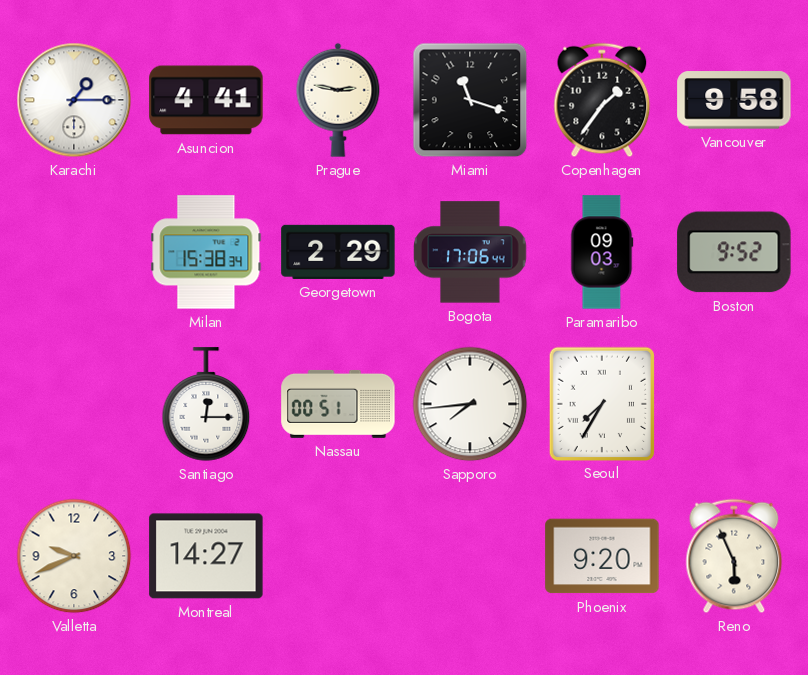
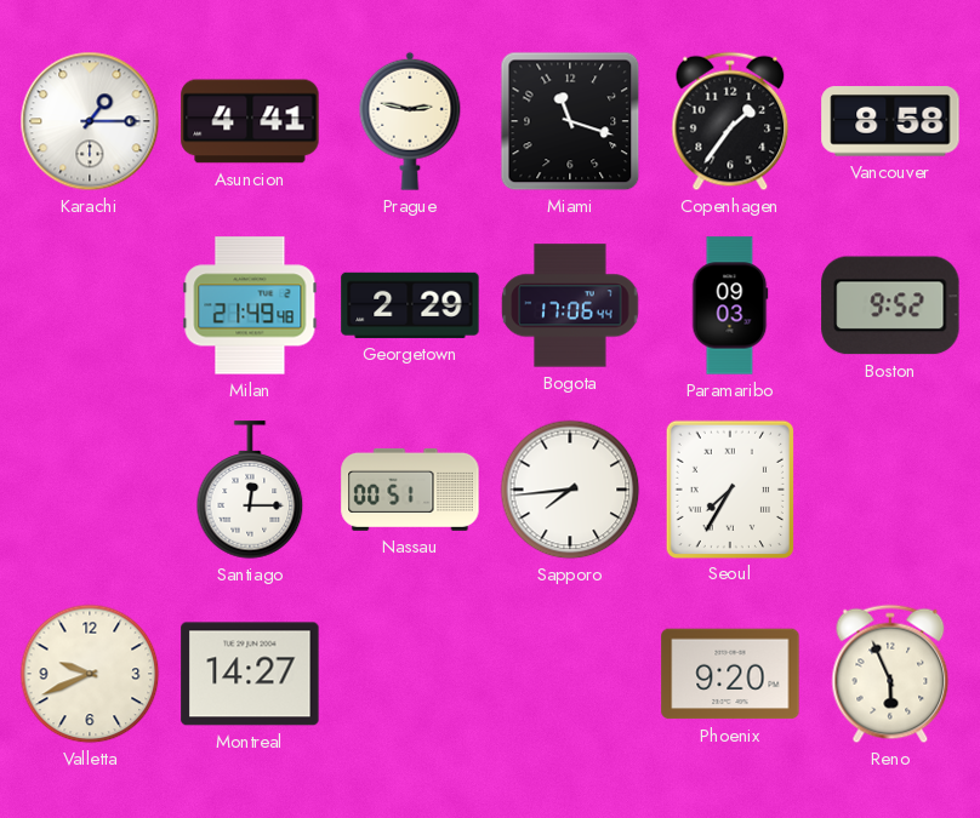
Vancouver: 9:58 -> 8:58
Milan: 15:38 -> 21:49
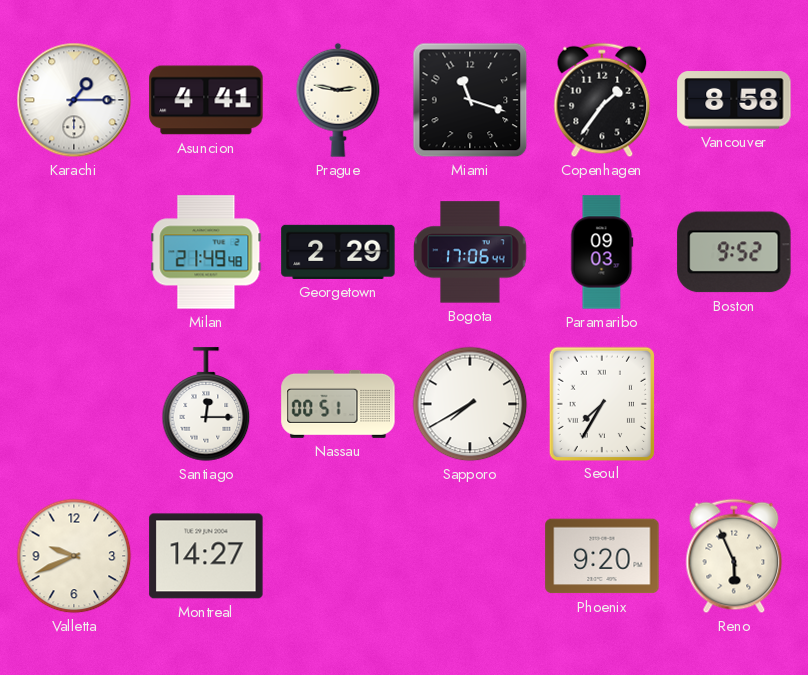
Sapporo: 7:44 -> 7:40
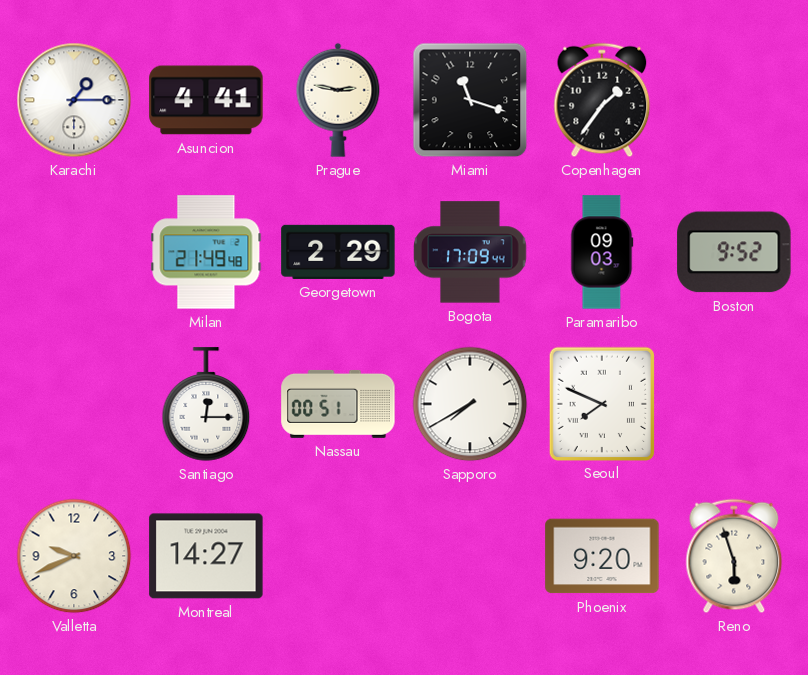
Vancouver: 8:58 -> none
Bogota: 17:06 -> 17:09
Seoul: 7:35 -> 7:49
Reno: 5:56 -> 5:57
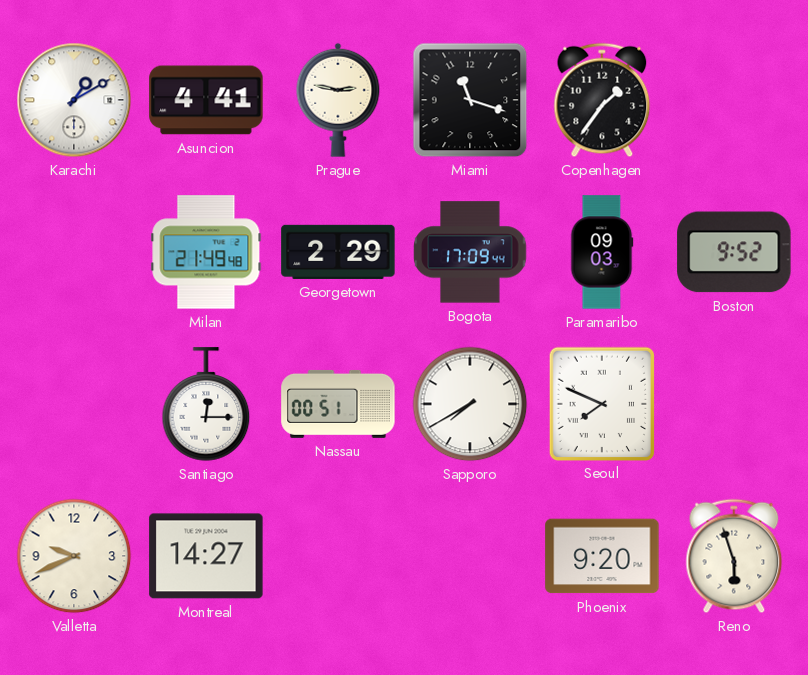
Karachi: 1:15 -> 1:10
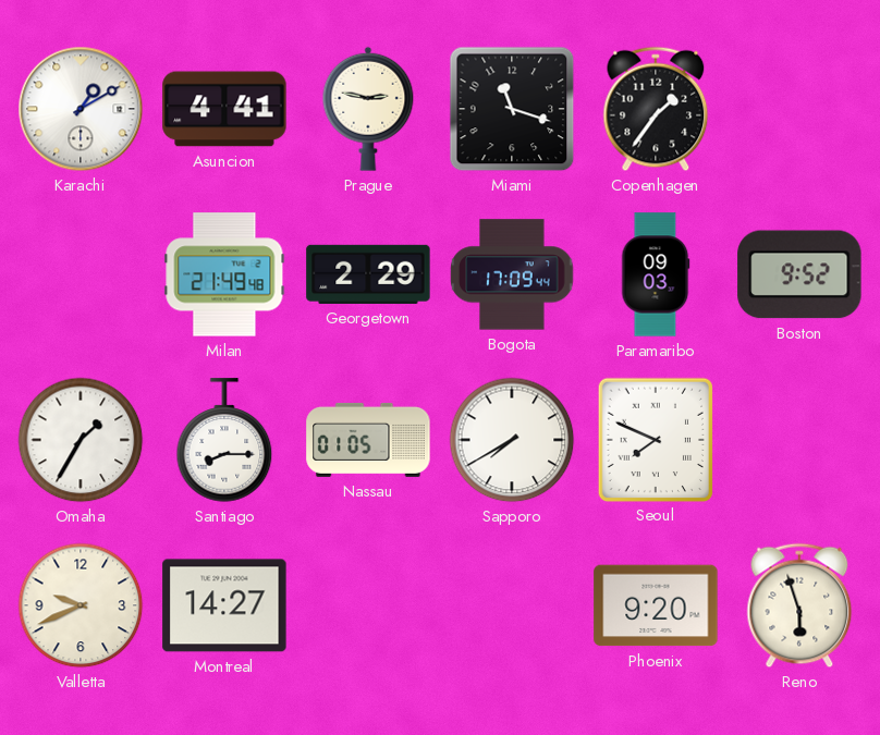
Omaha: none -> 1:35
Santiago: 12:15 -> 8:15
Nassau: 00:51 -> 01:05
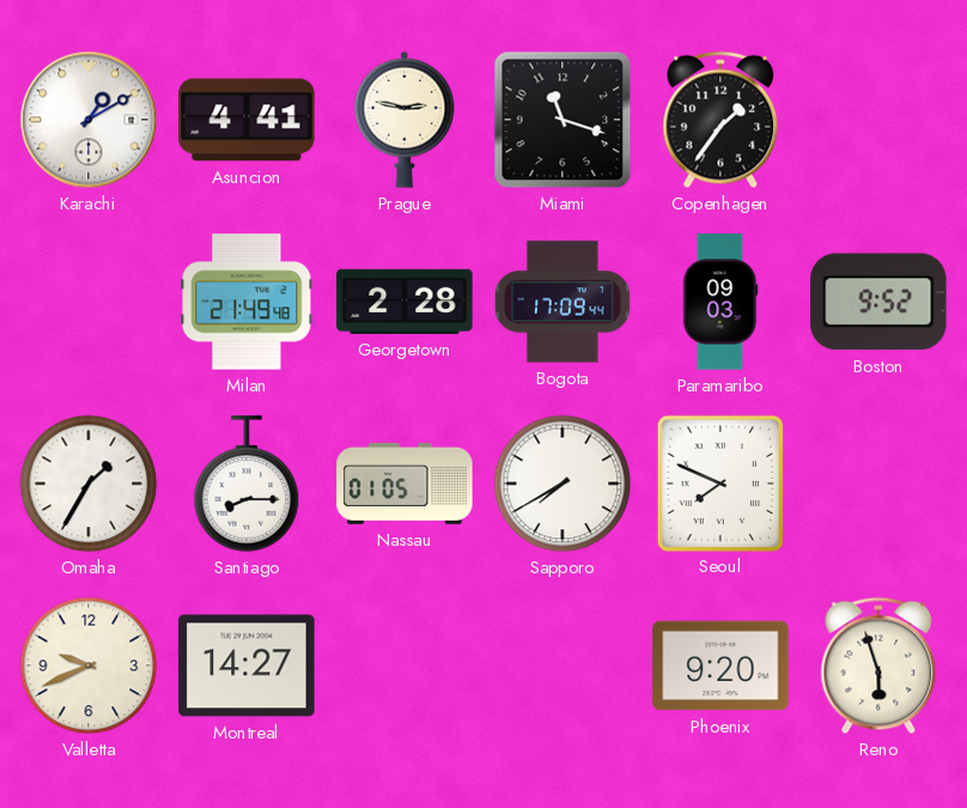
Georgetown: 2:29 -> 2:28
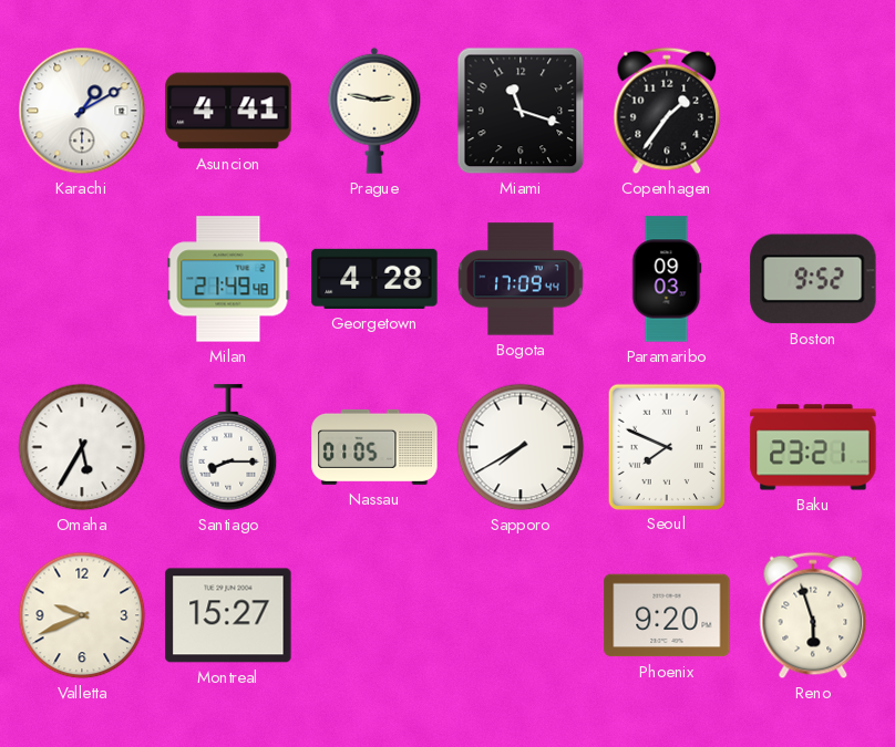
Georgetown: 2:28 -> 4:28
Omaha: 1:35 -> 5:35
Baku: none -> 23:21
Montreal: 14:27 -> 15:27
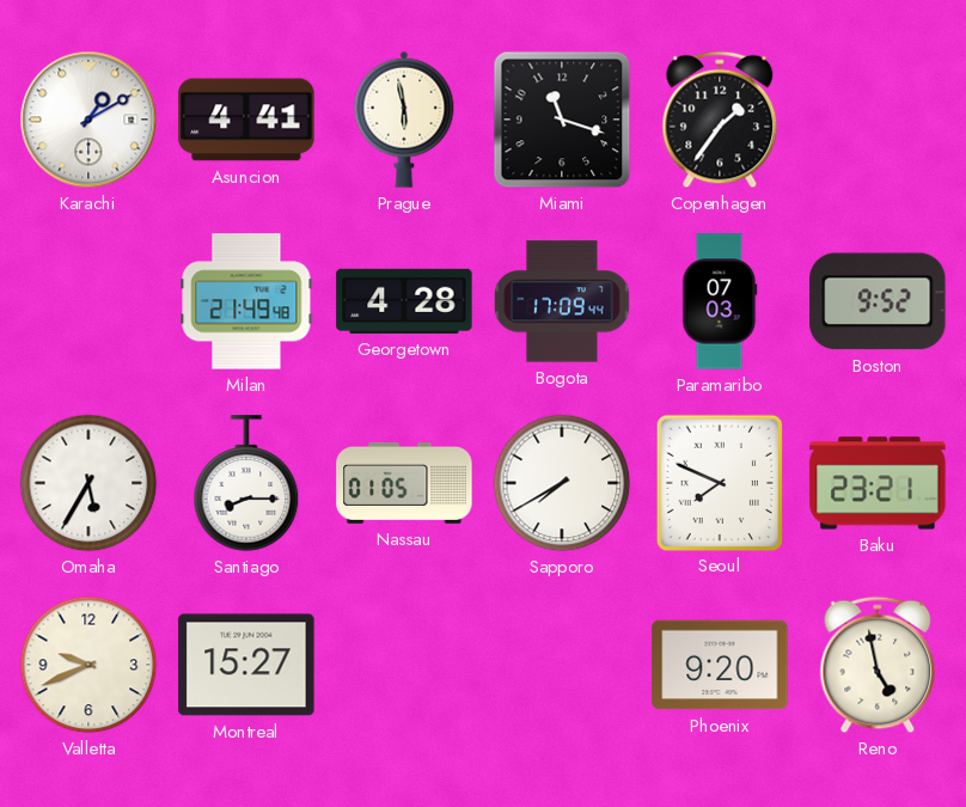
Prague: 2:47 -> 5:58
Paramaribo: 09:03 -> 07:03
Reno: 5:57 -> 4:58
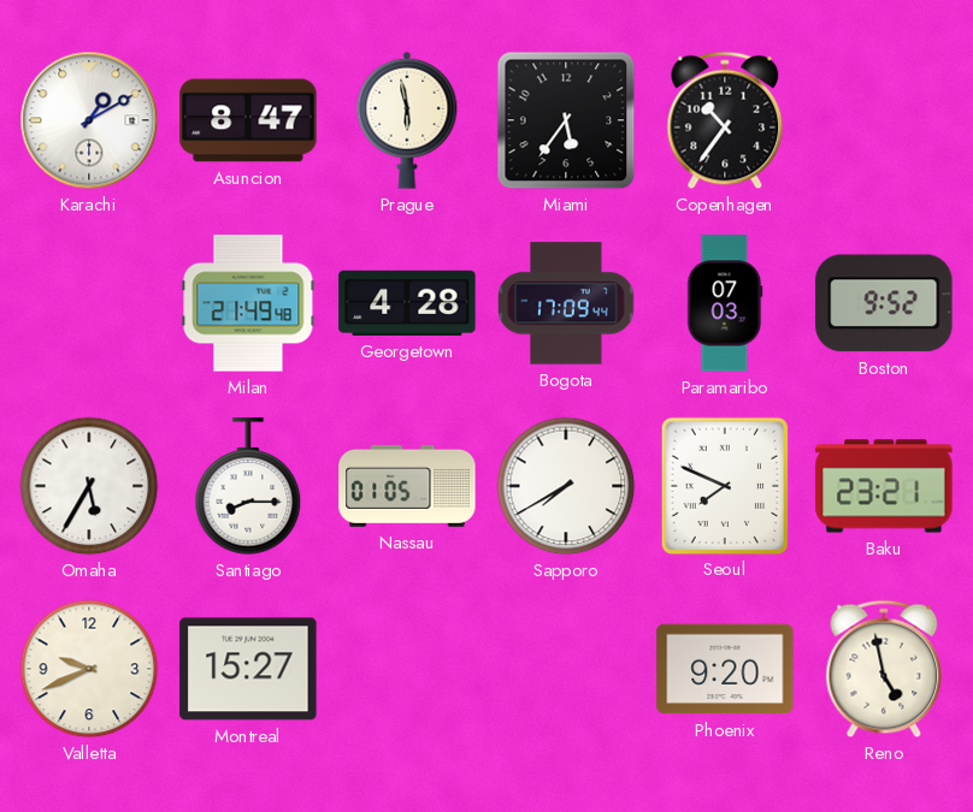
Asuncion: 4:41 -> 8:47
Miami: 11:18 -> 5:36
Copenhagen: 1:36 -> 10:36
